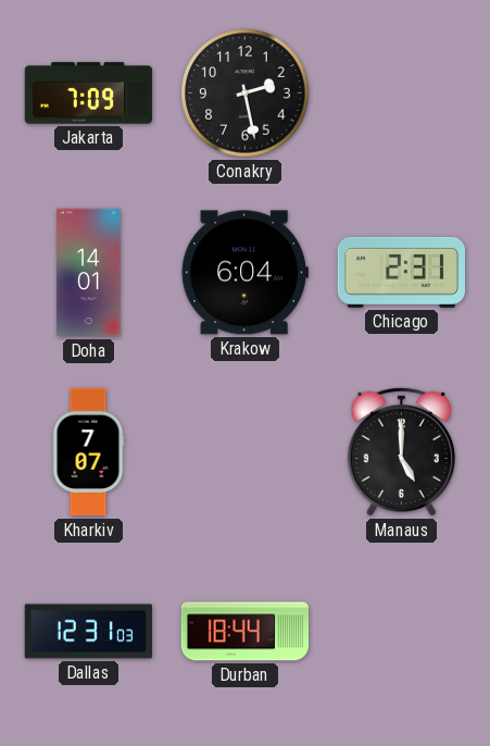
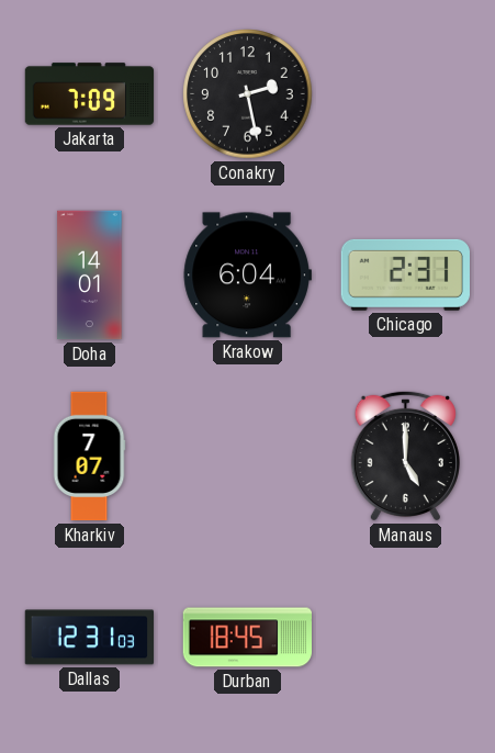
Durban: 18:44 -> 18:45
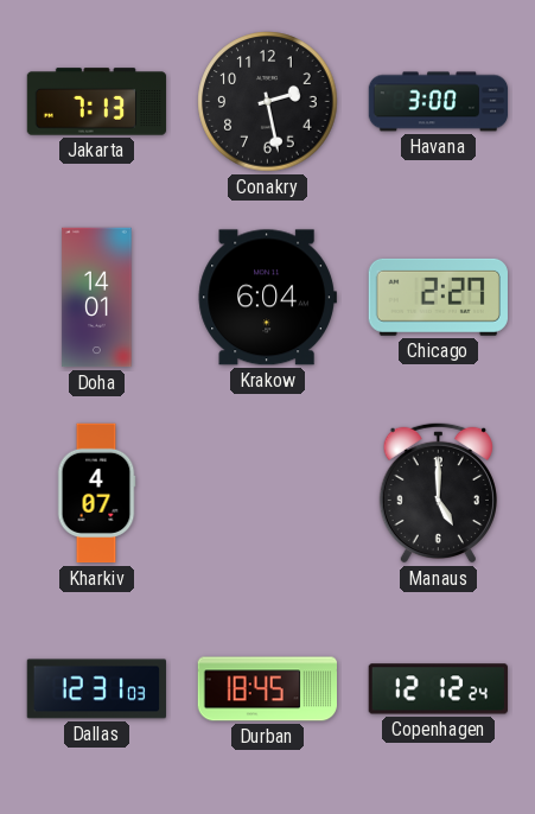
Jakarta: 7:09 -> 7:13
Havana: none -> 3:00
Chicago: 2:31 -> 2:27
Kharkiv: 7:07 -> 4:07
Copenhagen: none -> 12:12
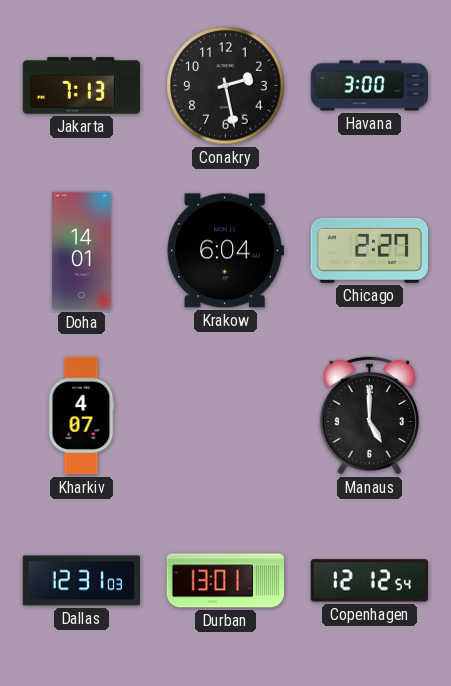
Durban: 18:45 -> 13:01
Copenhagen: 12:12:24 -> 12:12:54
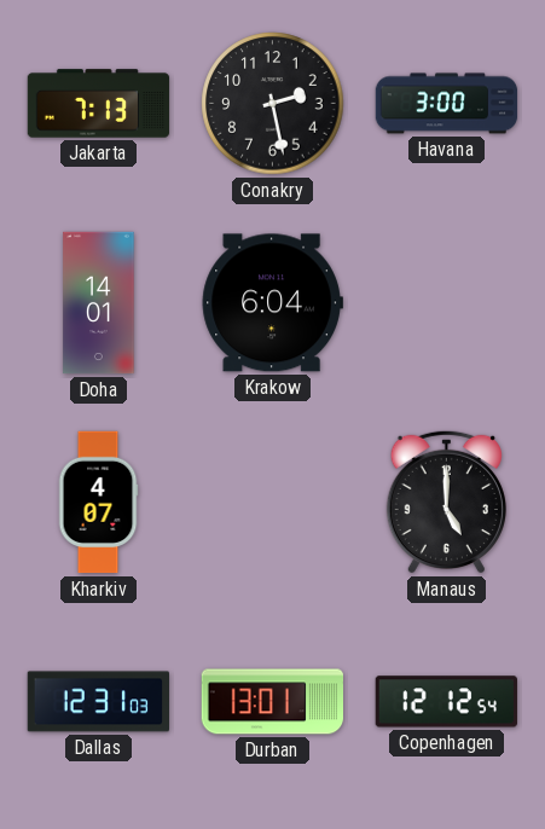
Chicago: 2:27 -> none
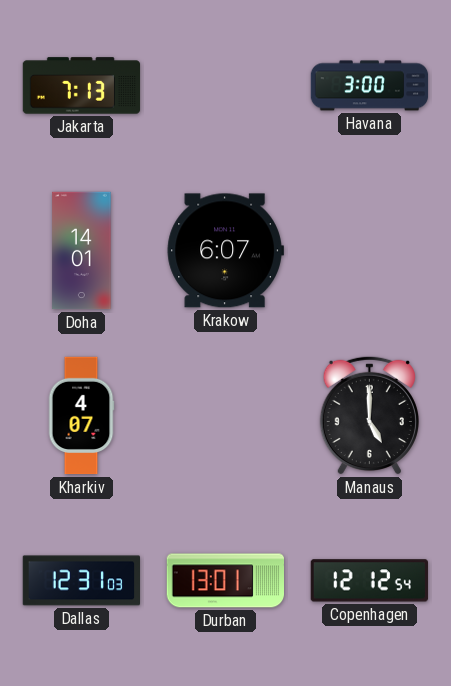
Conakry: 2:28 -> none
Krakow: 6:04 -> 6:07
